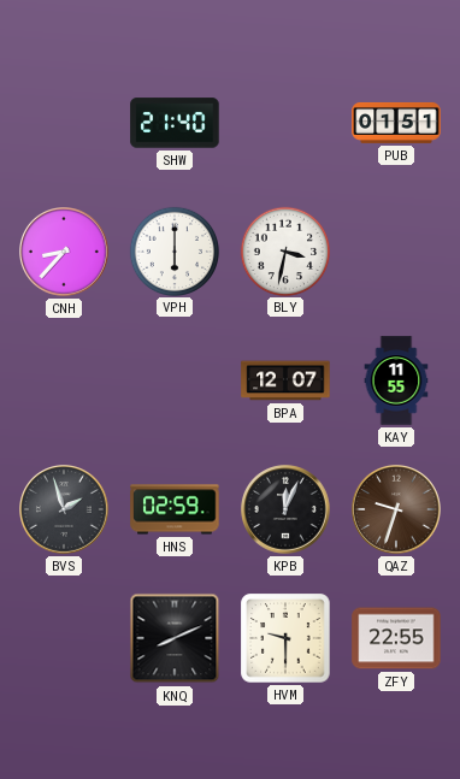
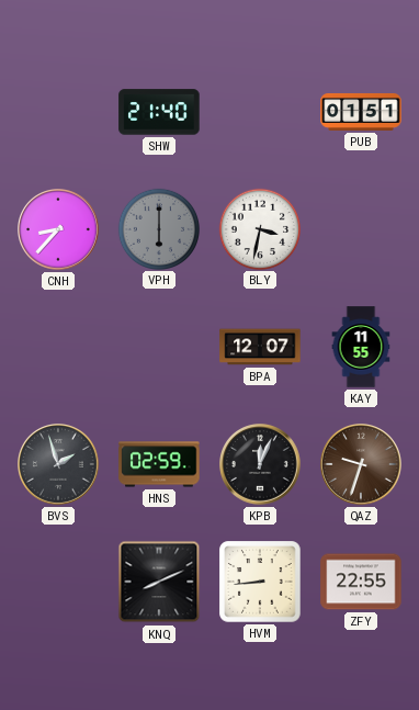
VPH dial: white -> grey
HVM: 9:30 -> 8:44
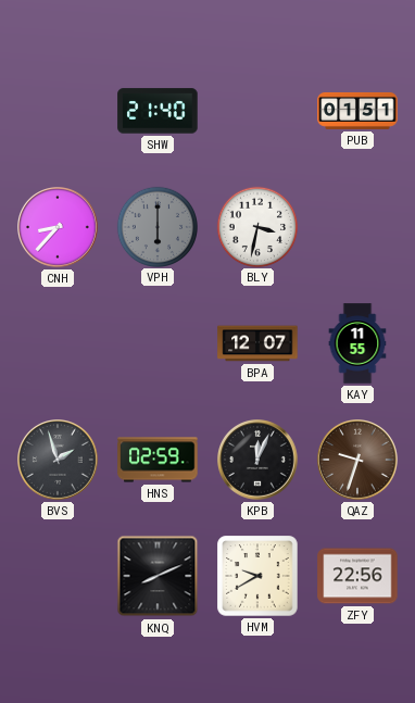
HVM: 8:44 -> 9:40
ZFY: 22:55 -> 22:56
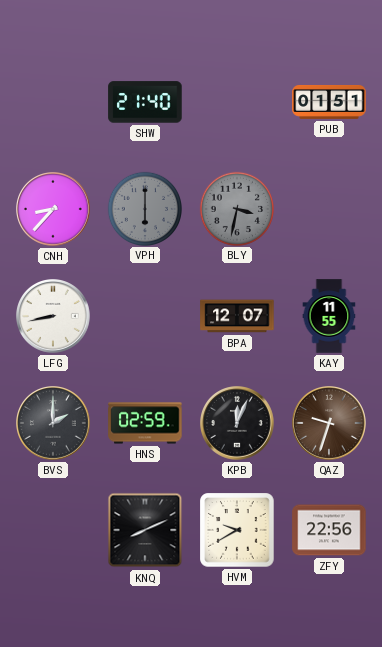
BLY dial: white -> grey
LFG: none -> 8:43
BVS: 1:57 -> 2:00
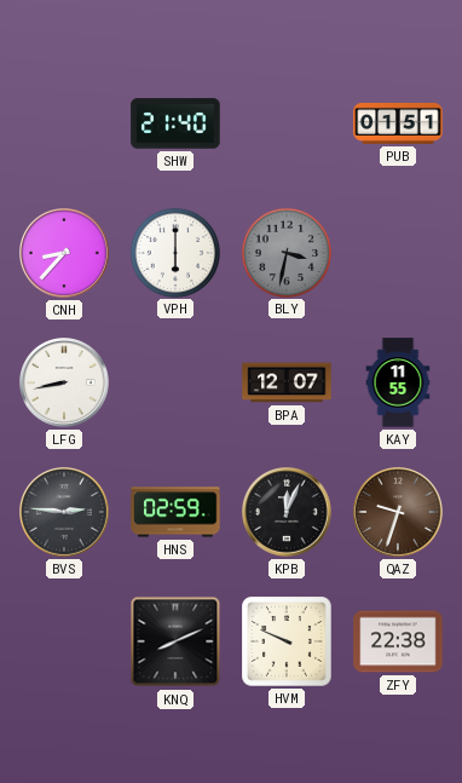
VPH dial: grey -> white
BVS: 2:00 -> 2:46
HVM: 9:40 -> 9:49
ZFY: 22:56 -> 22:38
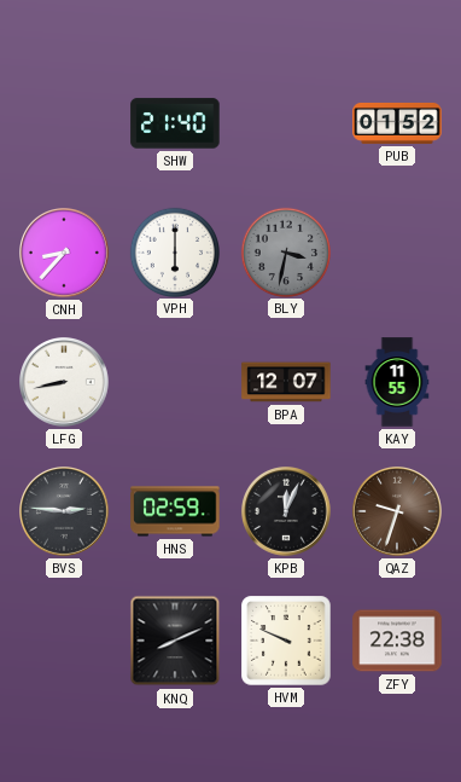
PUB: 01:51 -> 01:52
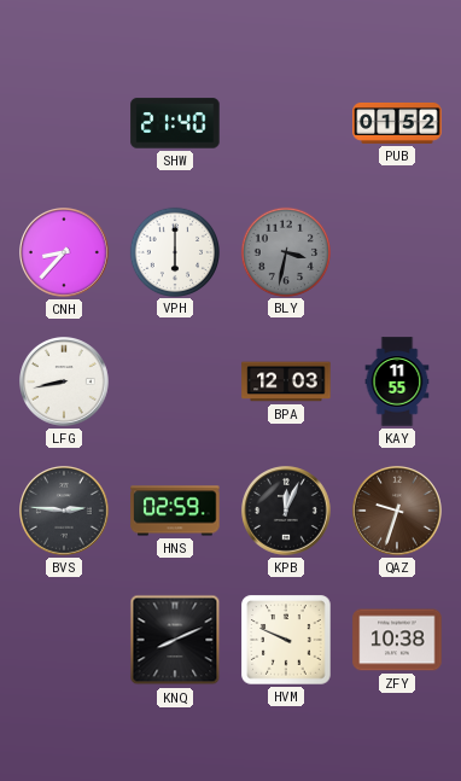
BPA: 12:07 -> 12:03
ZFY: 22:38 -> 10:38
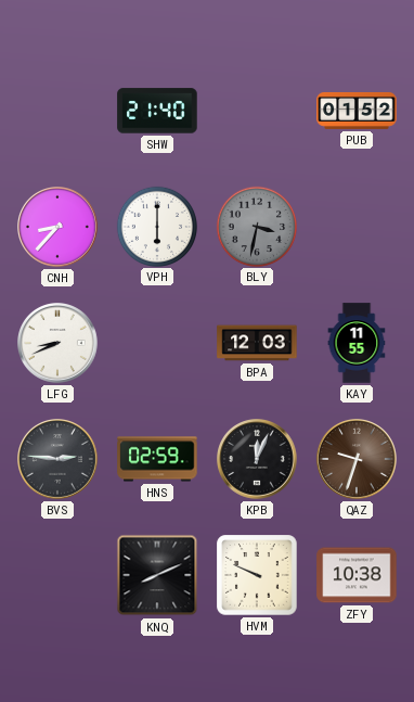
LFG: 8:43 -> 8:41
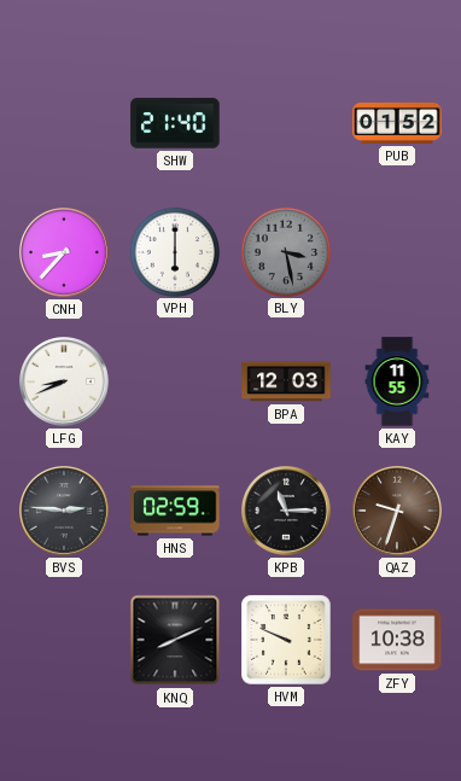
BLY: 3:32 -> 3:28
KPB: 12:04 -> 11:15
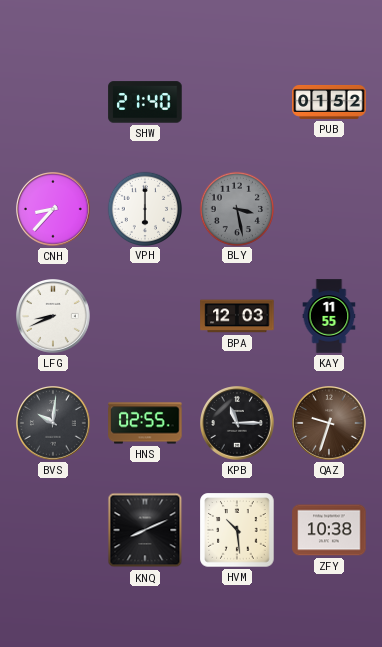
BVS: 2:46 -> 10:01
HNS: 02:59 -> 02:55
HVM: 9:49 -> 10:29
